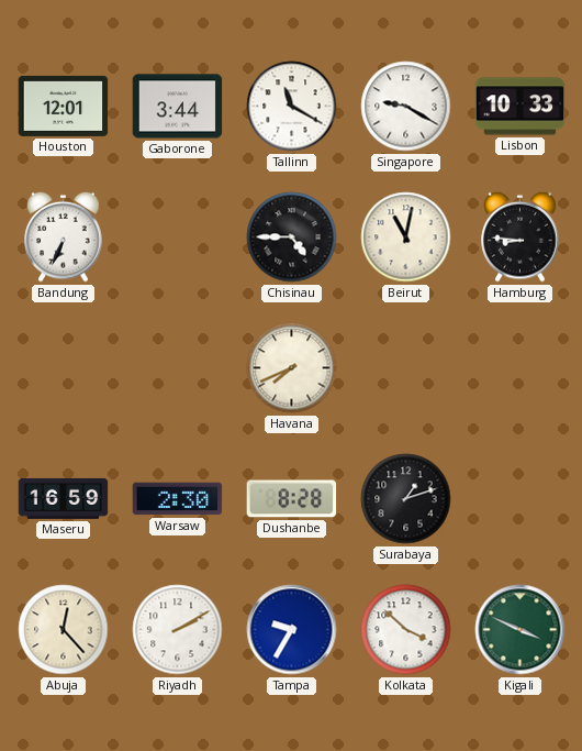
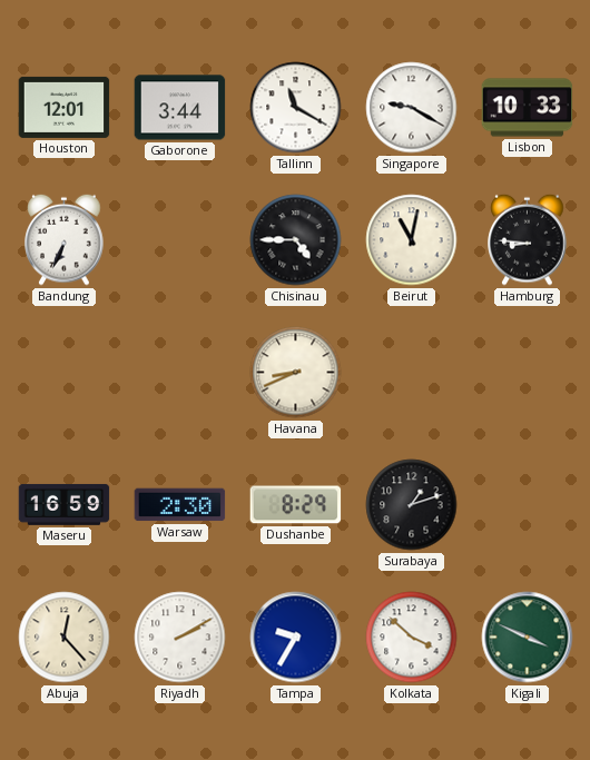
Havana: 7:41 -> 8:41
Dushanbe: 8:28 -> 8:29
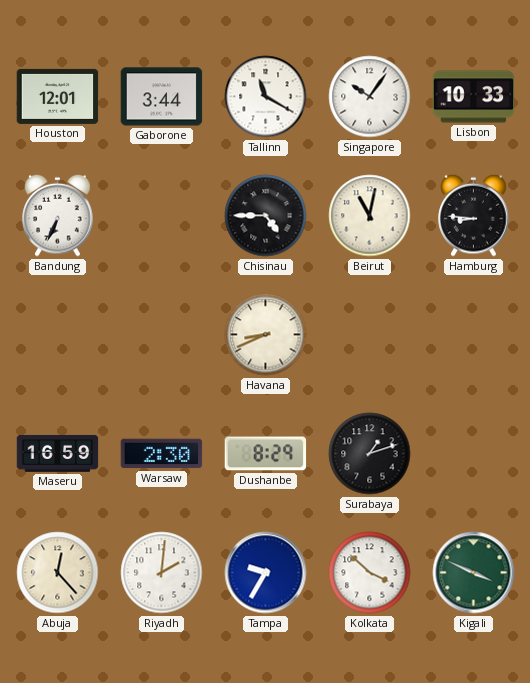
Singapore: 9:20 -> 10:06
Riyadh: 2:10 -> 2:01
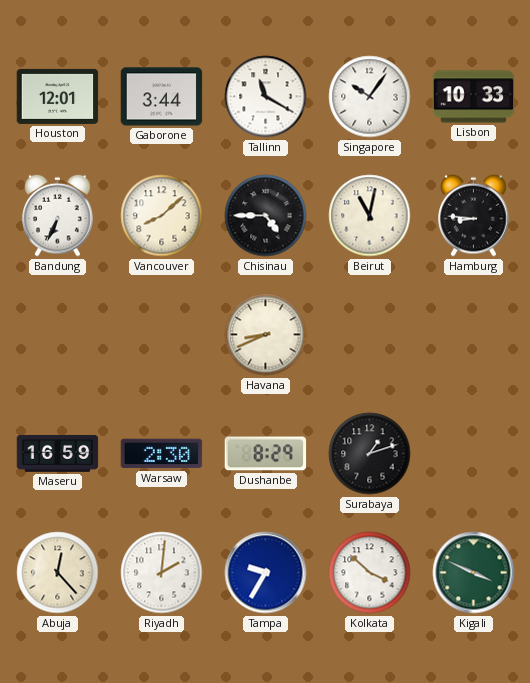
Vancouver: none -> 8:08
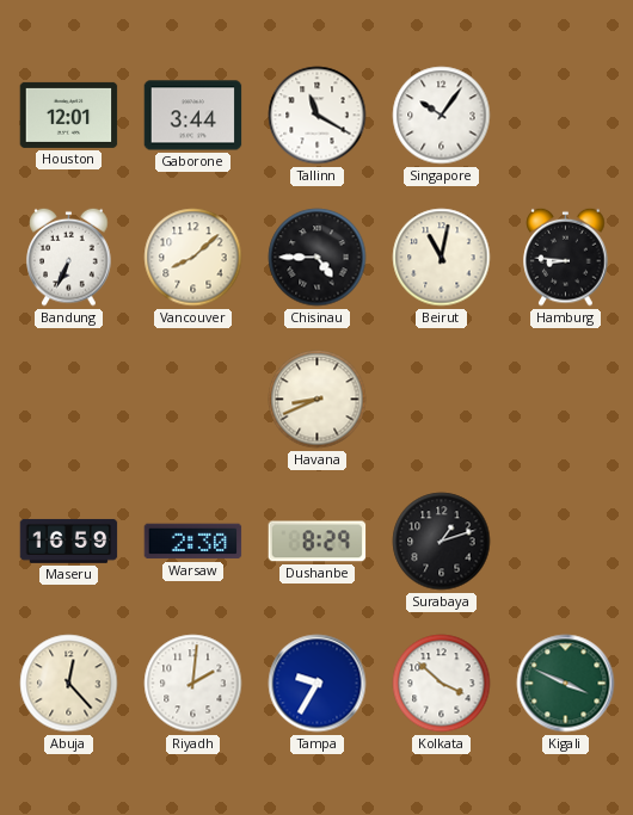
Lisbon: 10:33 -> none
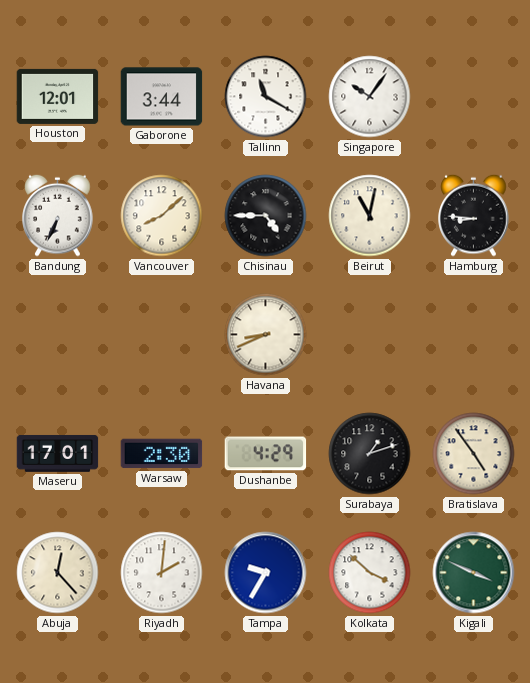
Maseru: 16:59 -> 17:01
Dushanbe: 8:29 -> 4:29
Bratislava: none -> 4:54
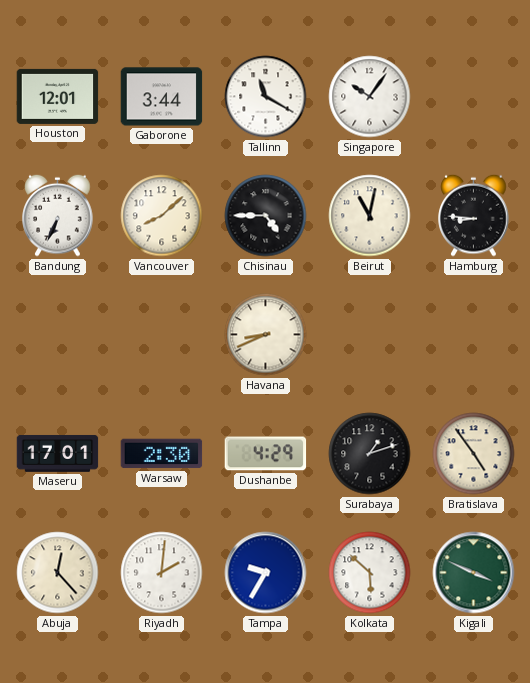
Kolkata: 3:52 -> 5:52
